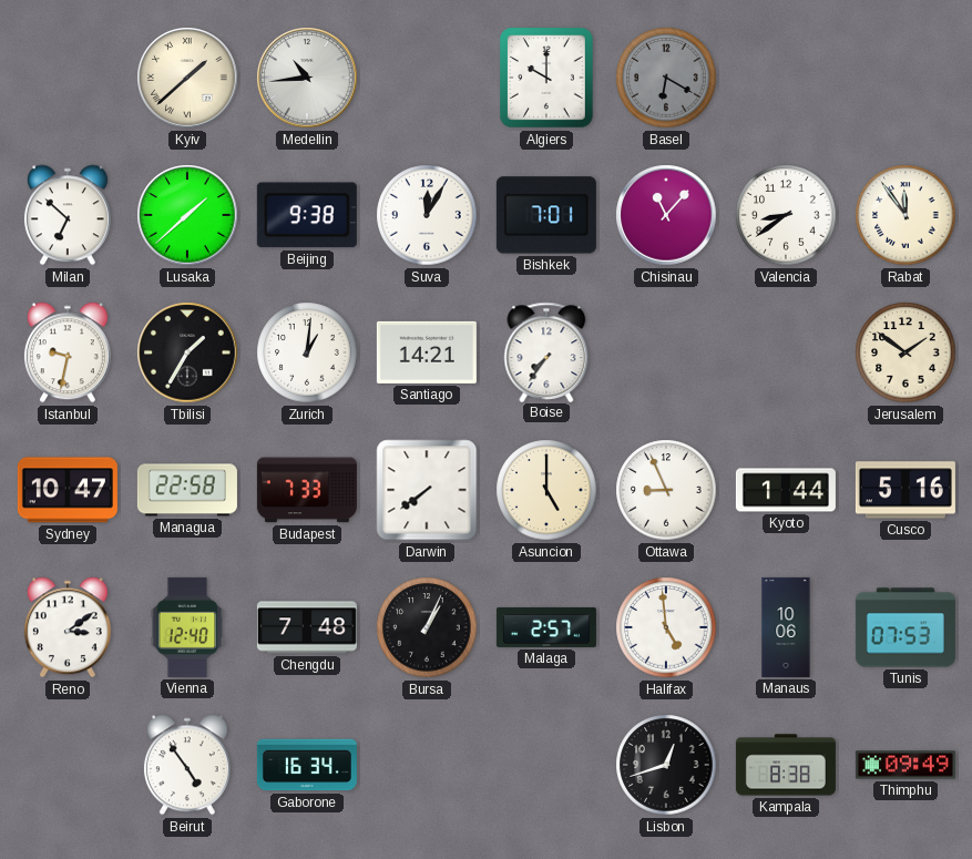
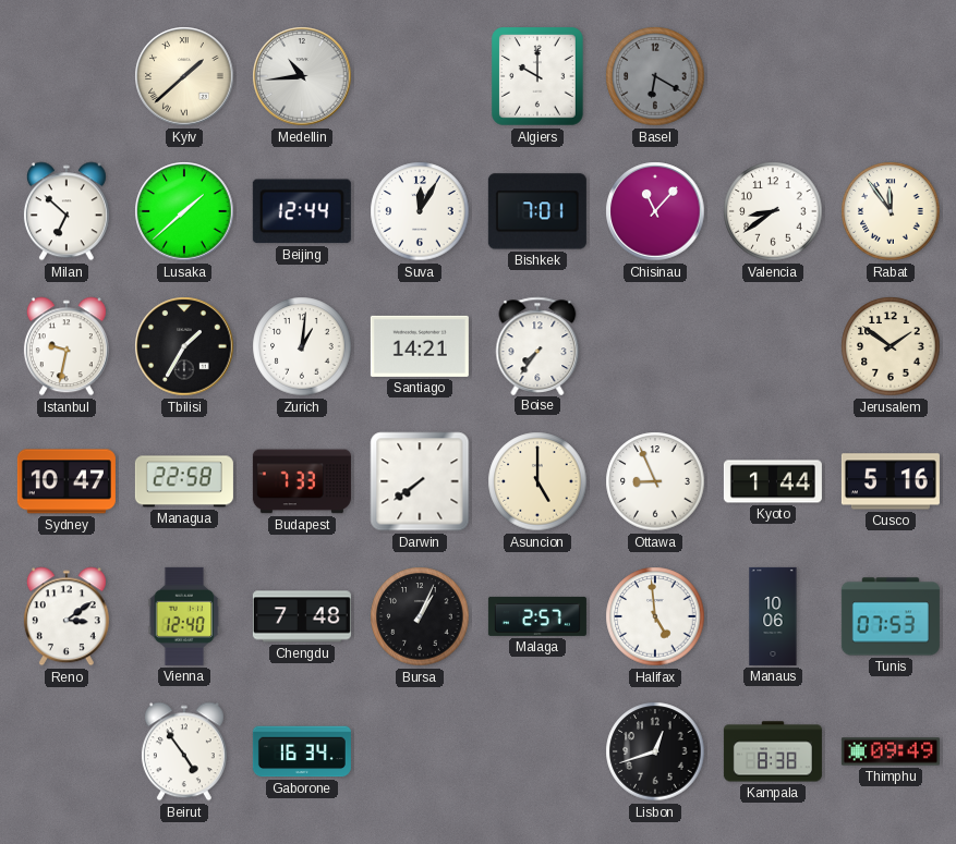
Beijing: 9:38 -> 12:44
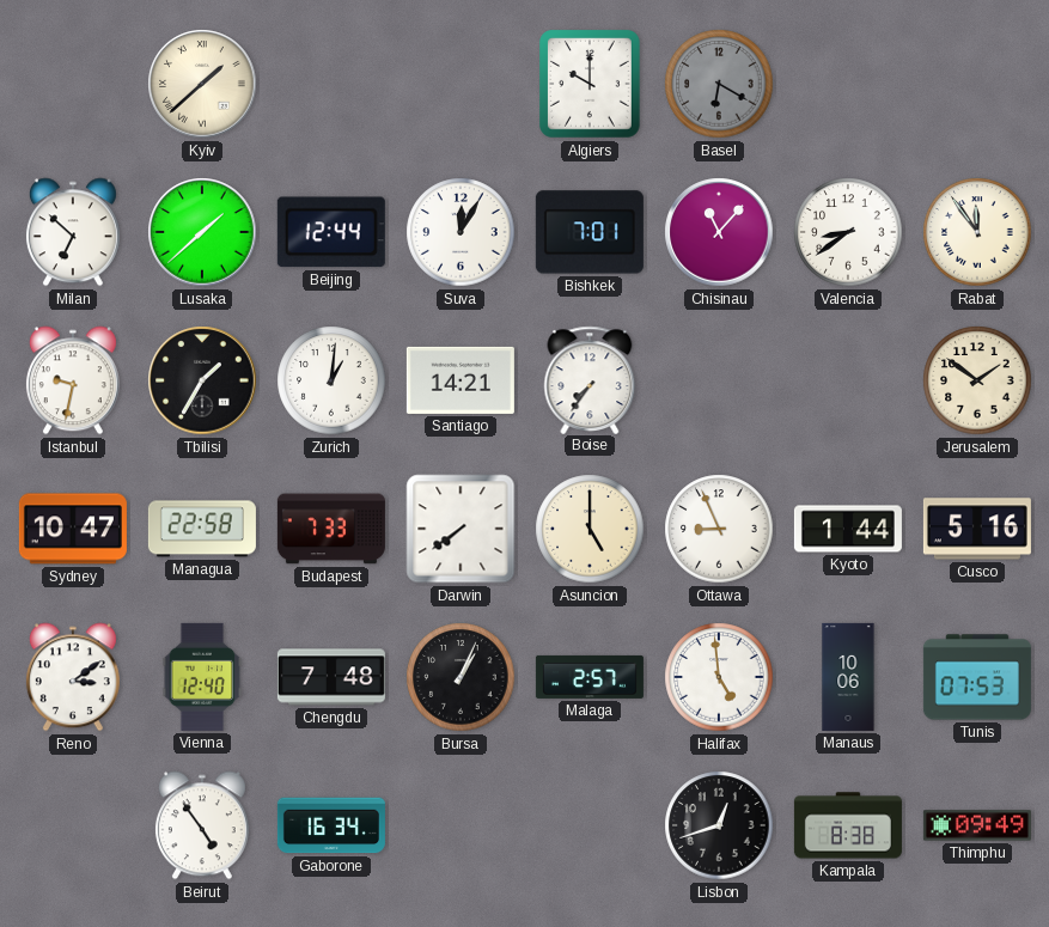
Medellin: 10:44 -> none
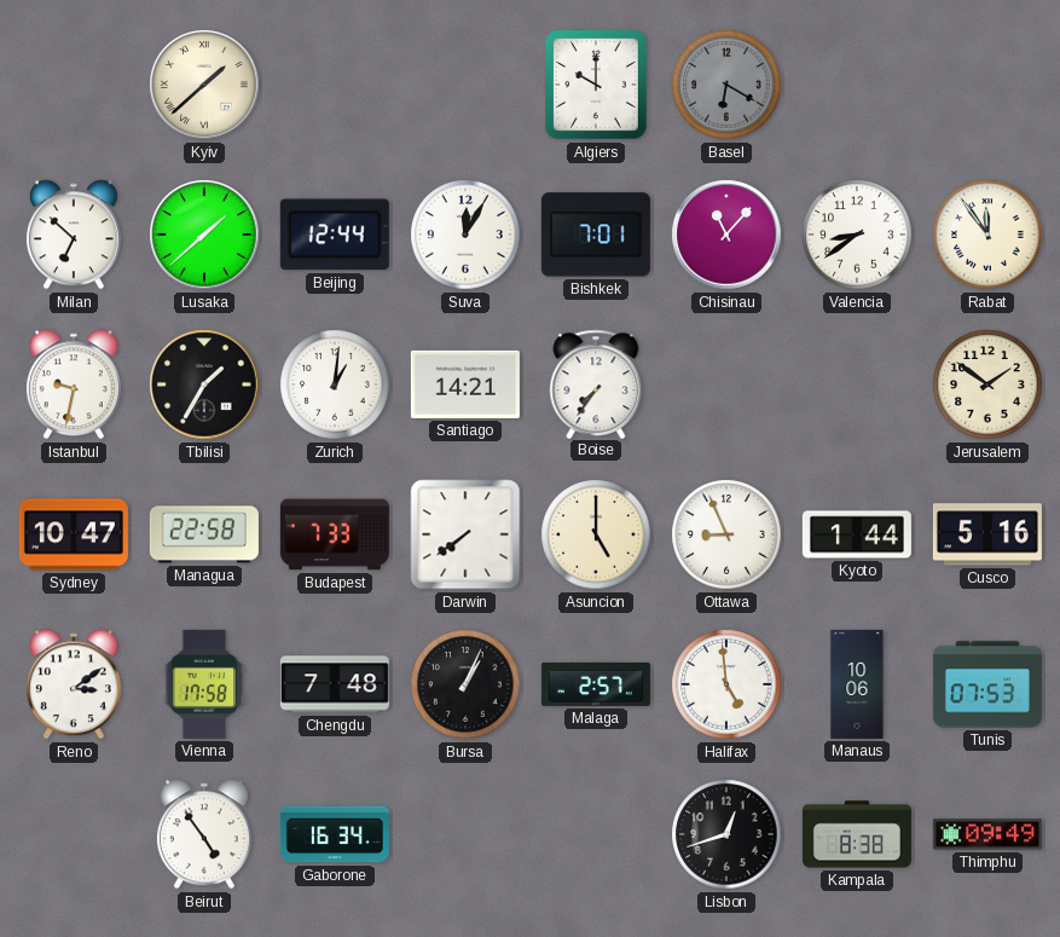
Vienna: 12:40 -> 17:58
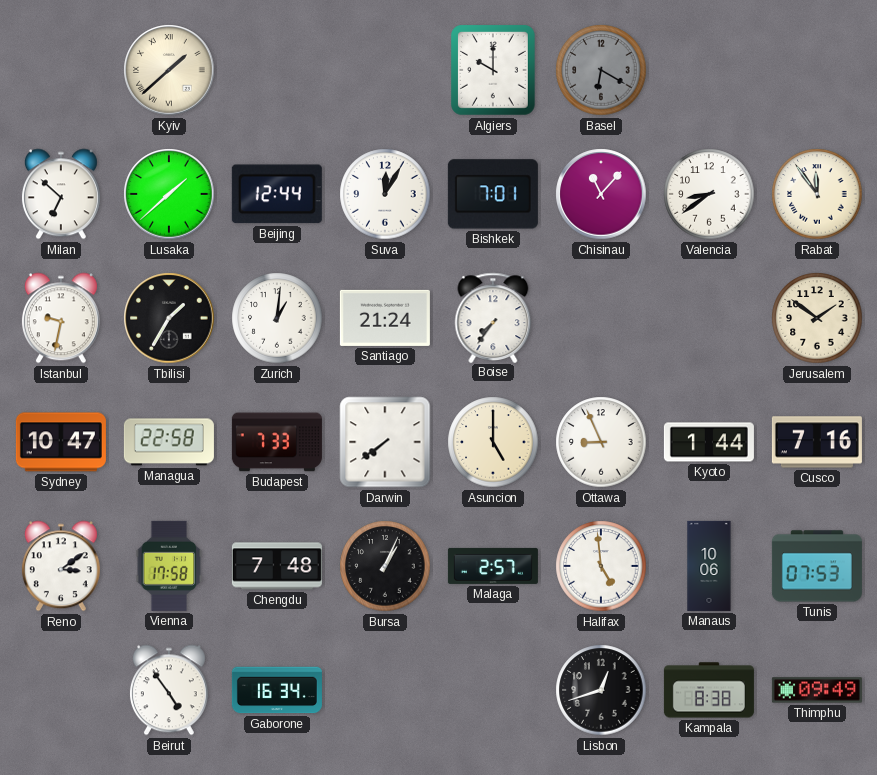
Santiago: 14:21 -> 21:24
Cusco: 5:16 -> 7:16
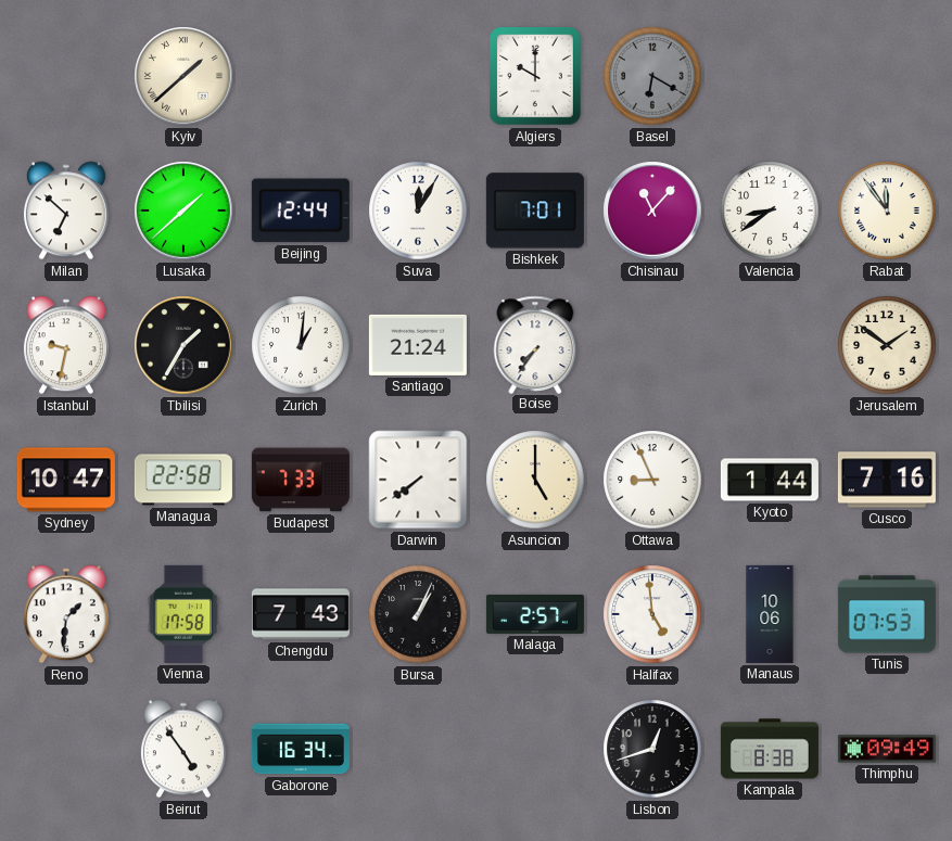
Reno: 3:09 -> 1:31
Chengdu: 7:48 -> 7:43
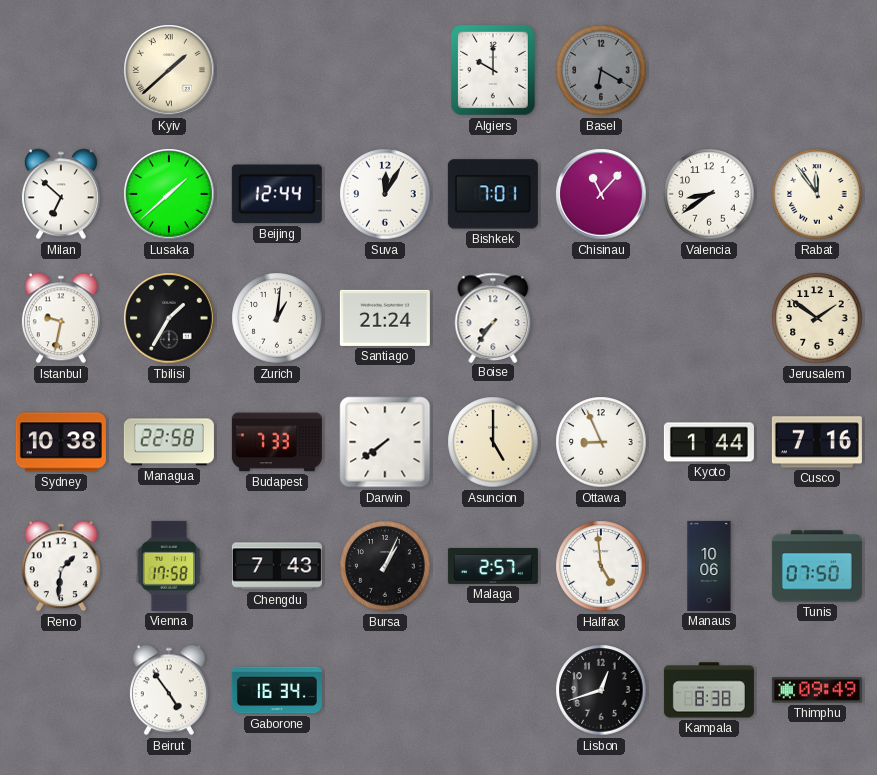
Sydney: 10:47 -> 10:38
Tunis: 07:53 -> 07:50
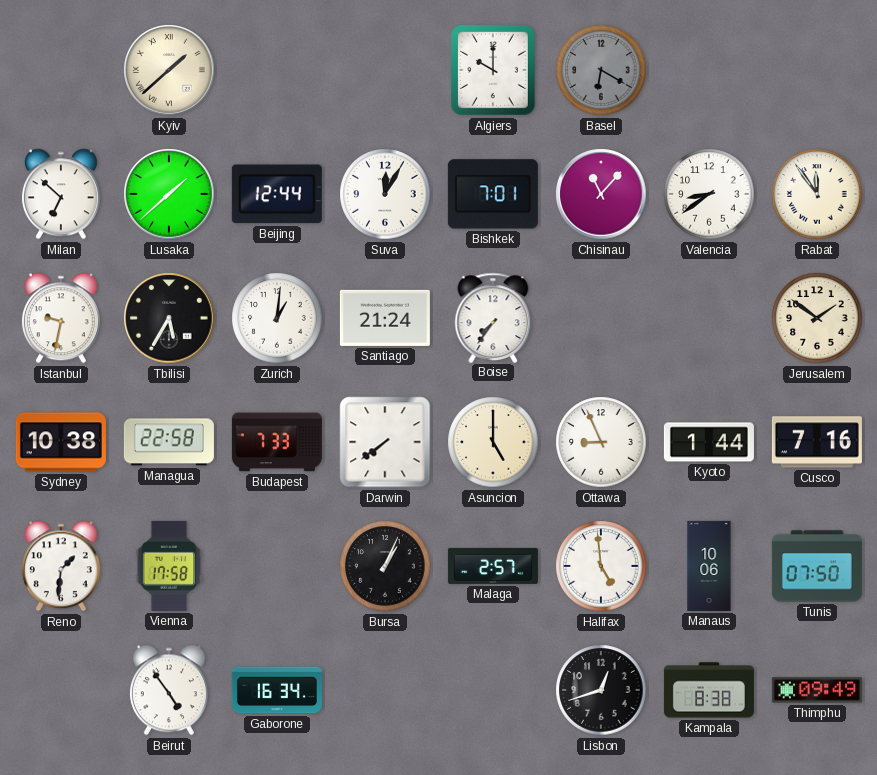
Tbilisi: 1:35 -> 5:35
Chengdu: 7:43 -> none
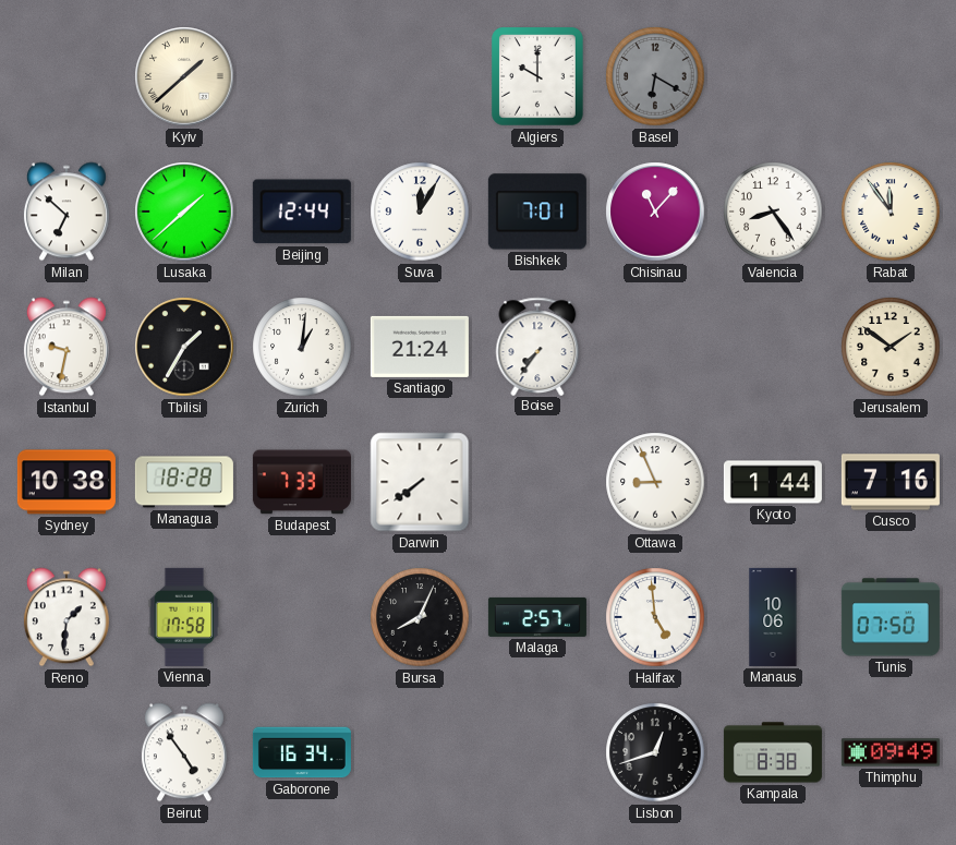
Valencia: 8:39 -> 8:24
Tbilisi: 5:35 -> 1:35
Managua: 22:58 -> 18:28
Asuncion: 5:00 -> none
Bursa: 1:04 -> 8:04
